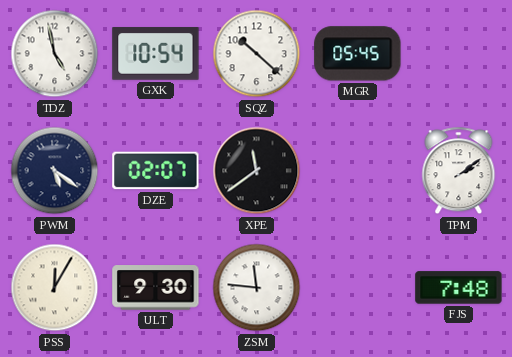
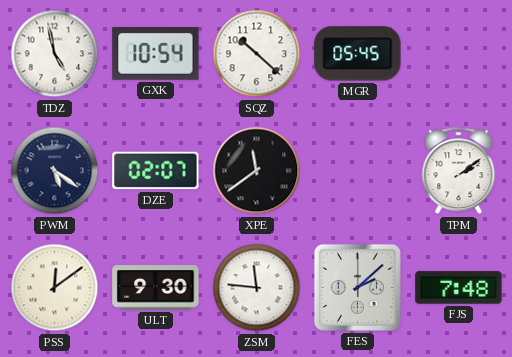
PSS: 12:05 -> 12:09
FES: none -> 2:08
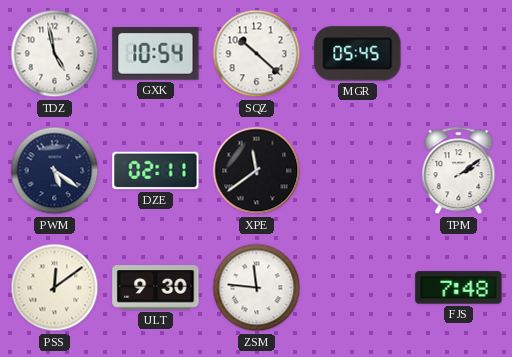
DZE: 02:07 -> 02:11
FES: 2:08 -> none
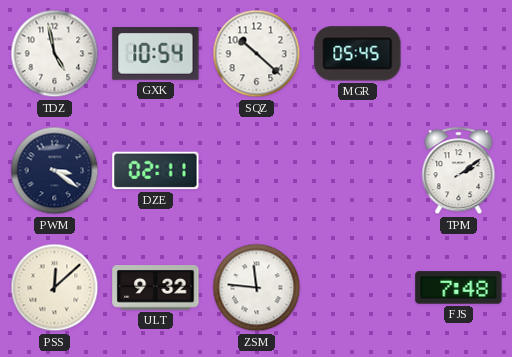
PWM: 5:21 -> 3:21
XPE: 11:39 -> none
PSS: 12:09 -> 12:08
ULT: 9:30 -> 9:32
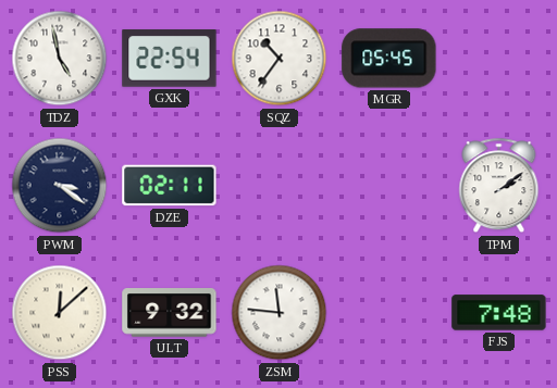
GXK: 10:54 -> 22:54
SQZ: 10:22 -> 10:36
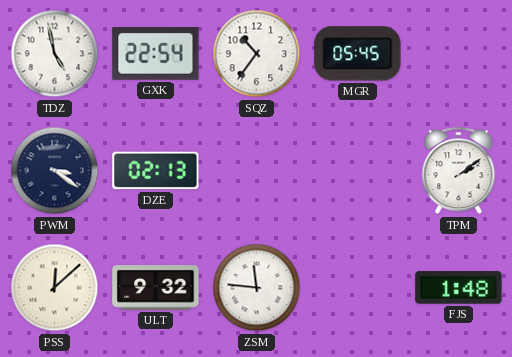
DZE: 02:11 -> 02:13
FJS: 7:48 -> 1:48
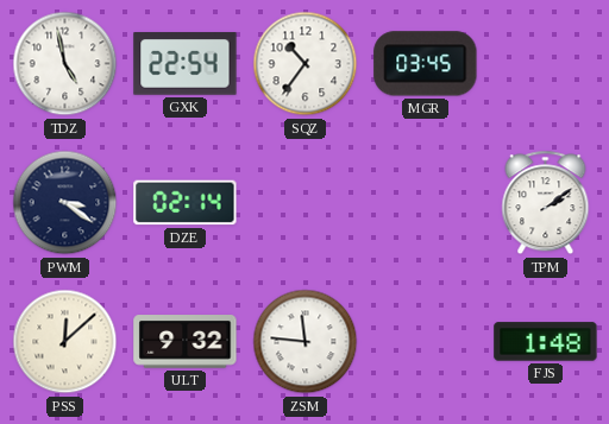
MGR: 05:45 -> 03:45
DZE: 02:13 -> 02:14
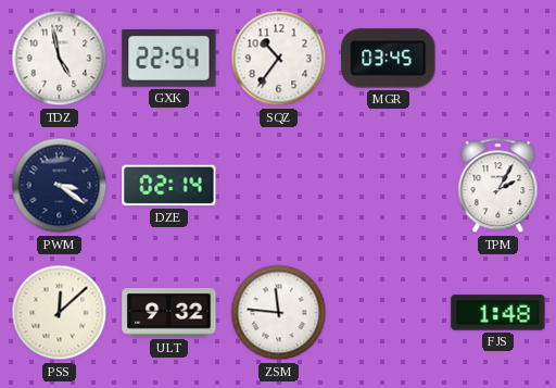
TPM: 2:09 -> 2:05
